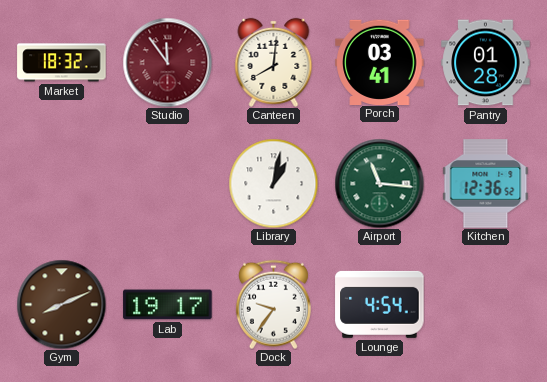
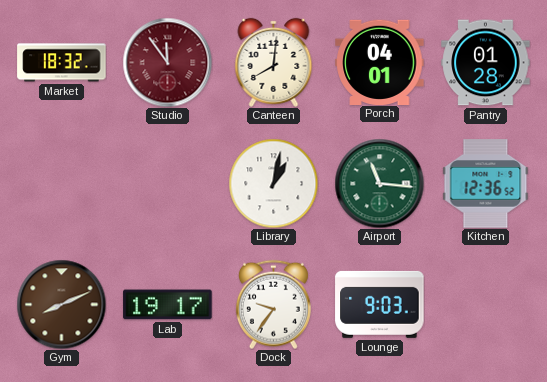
Porch: 03:41 -> 04:01
Lounge: 4:54 -> 9:03
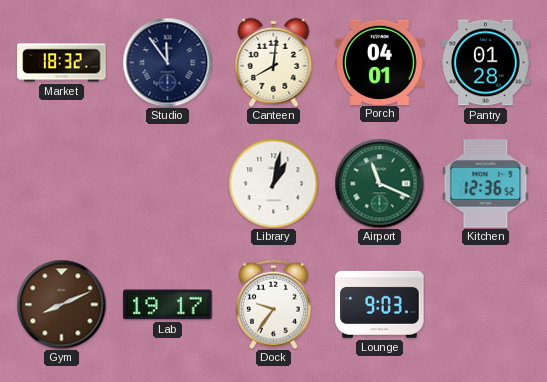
Studio dial: burgundy -> navy
Airport: 11:16 -> 11:19
